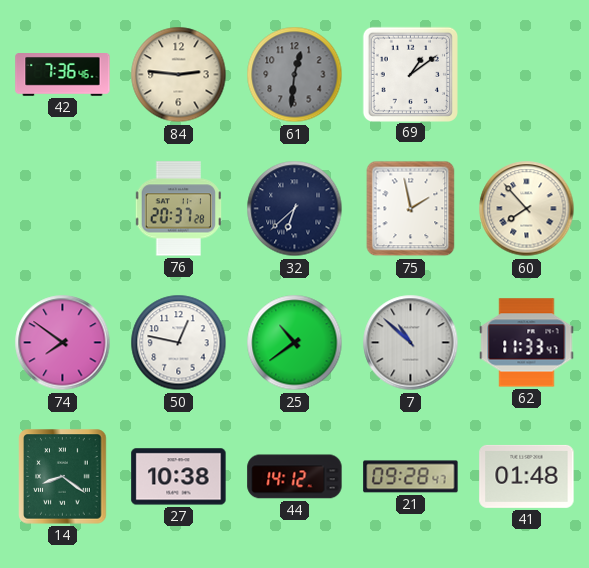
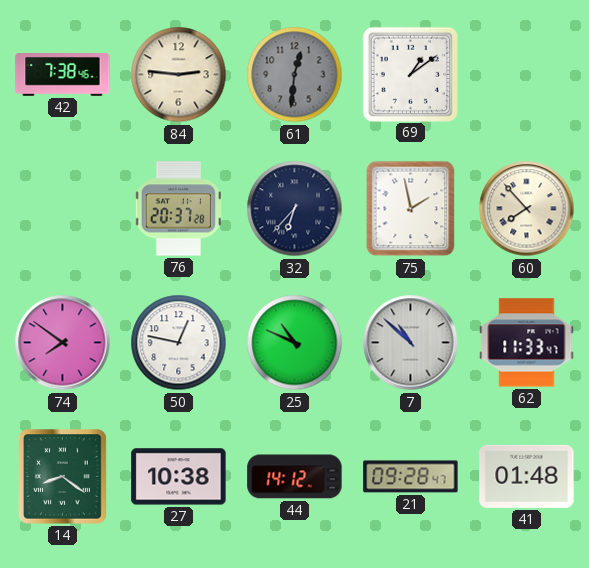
42: 7:36 -> 7:38
32: 6:38 -> 6:37
25: 10:39 -> 10:49
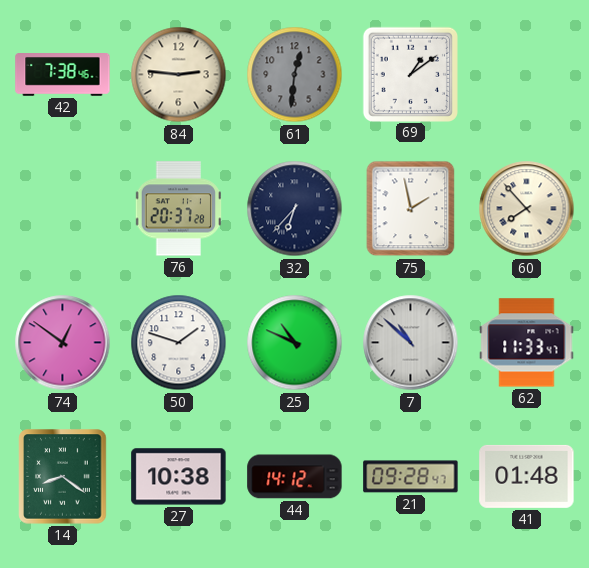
74: 7:51 -> 12:51
50: 12:47 -> 1:48
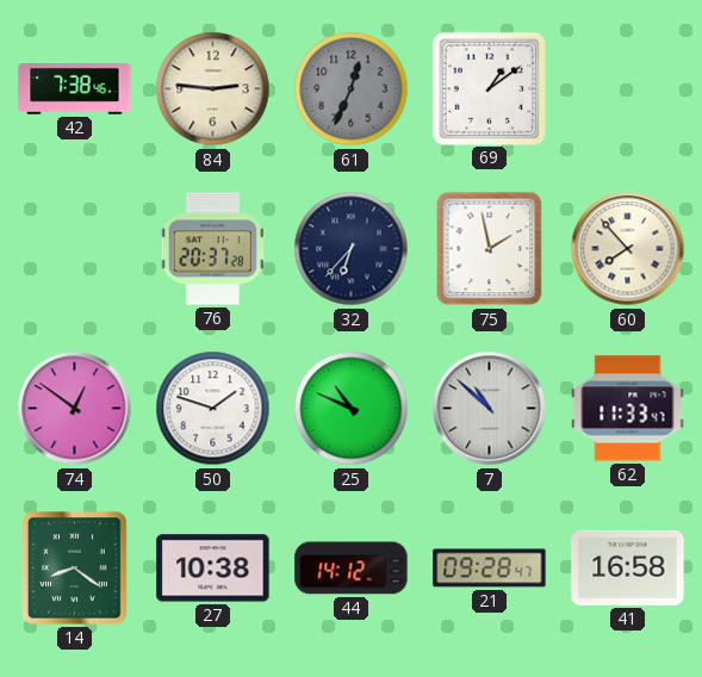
61: 12:31 -> 12:34
41: 01:48 -> 16:58
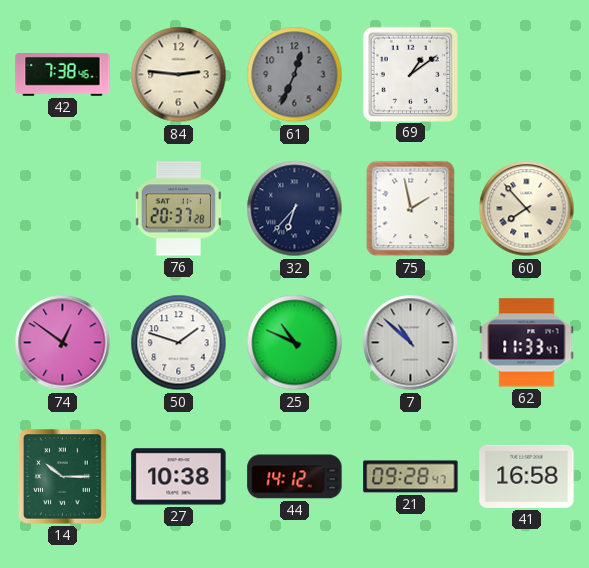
14: 8:21 -> 10:15
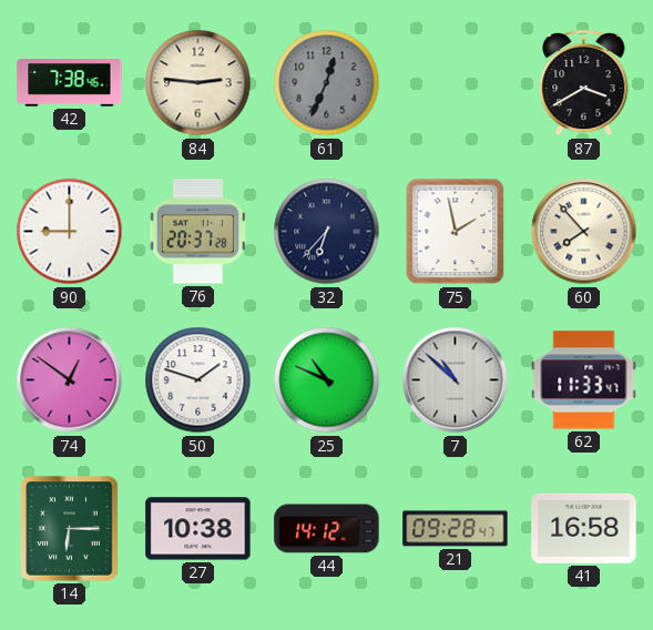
69: 1:09 -> none
87: none -> 3:40
90: none -> 9:00
14: 10:15 -> 6:15
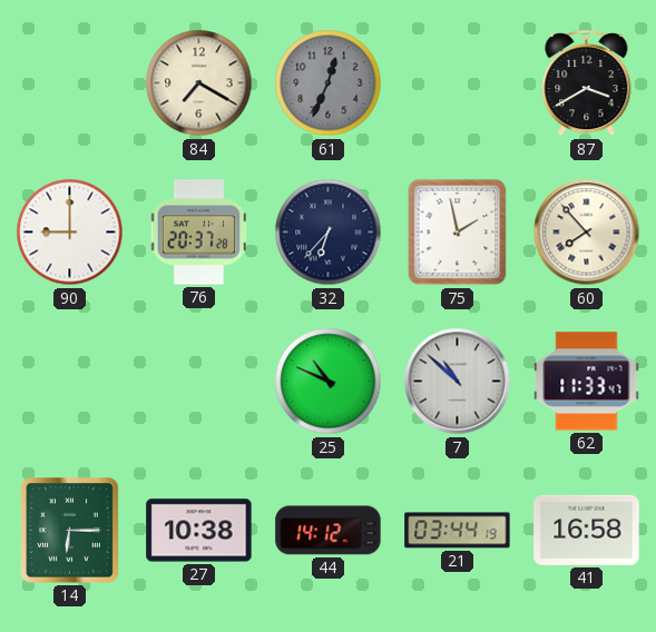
42: 7:38 -> none
84: 2:46 -> 7:20
74: 12:51 -> none
50: 1:48 -> none
21: 09:28 -> 03:44
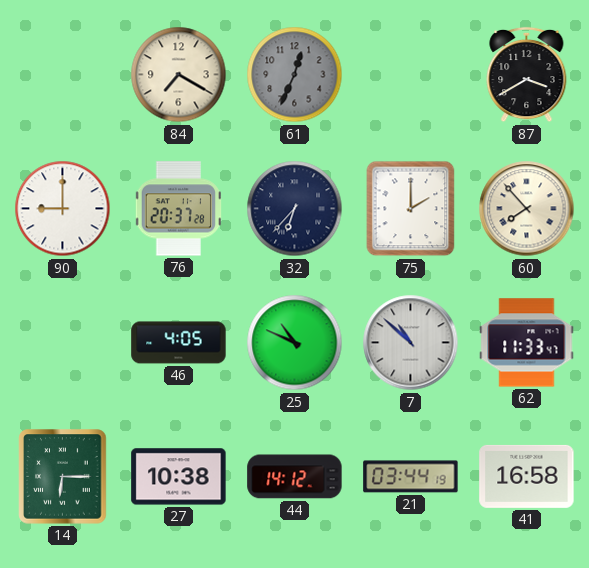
75: 1:58 -> 2:00
46: none -> 4:05
